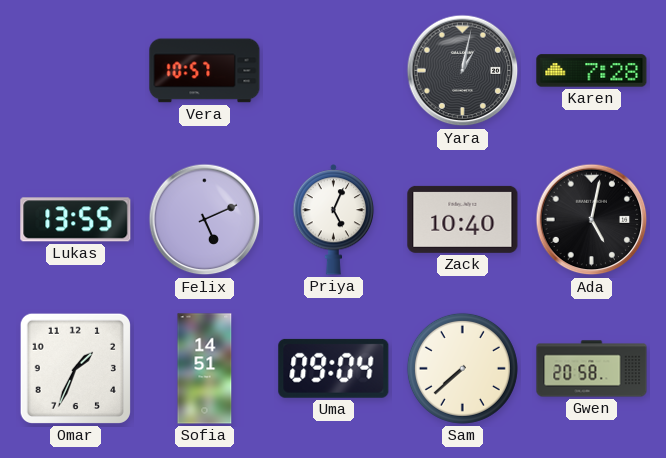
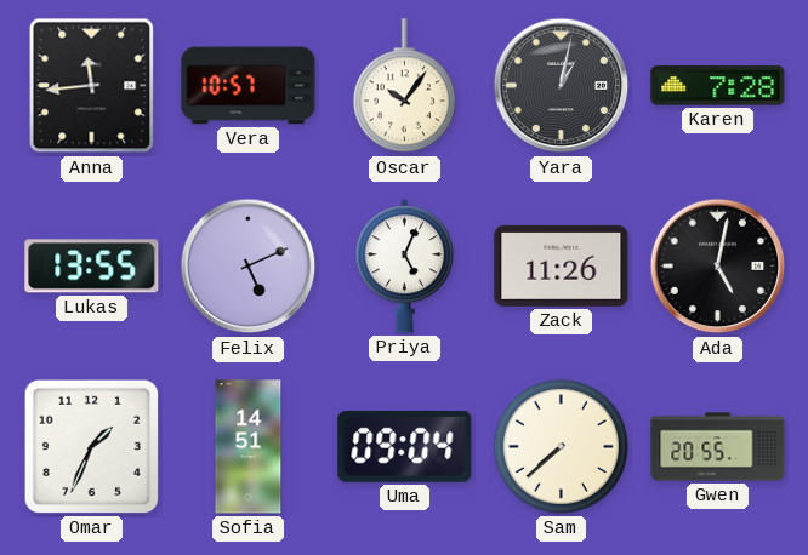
Anna: none -> 11:44
Oscar: none -> 10:06
Zack: 10:40 -> 11:26
Gwen: 20:58 -> 20:55
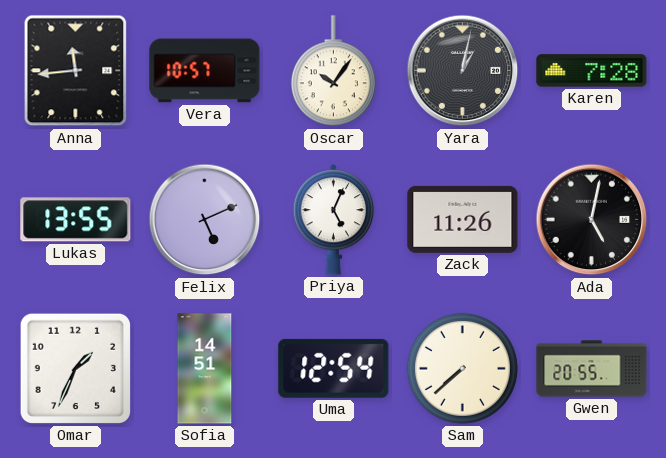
Uma: 09:04 -> 12:54
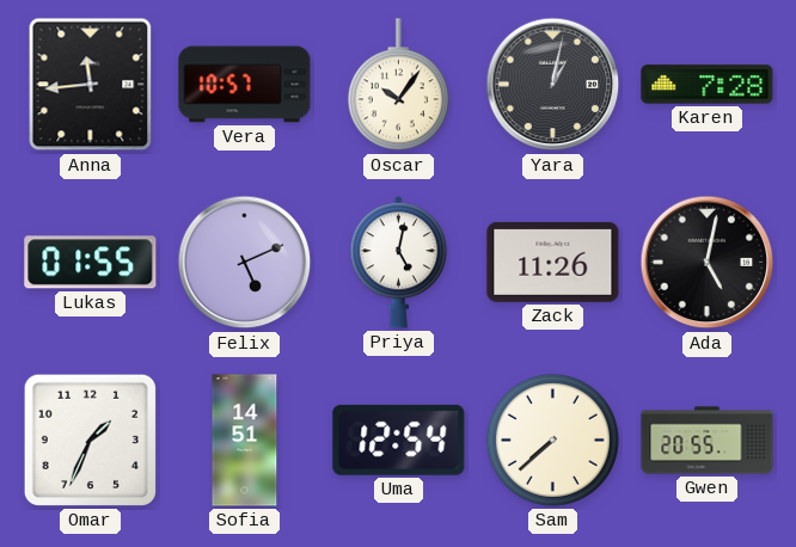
Lukas: 13:55 -> 01:55
Priya: 5:04 -> 5:02
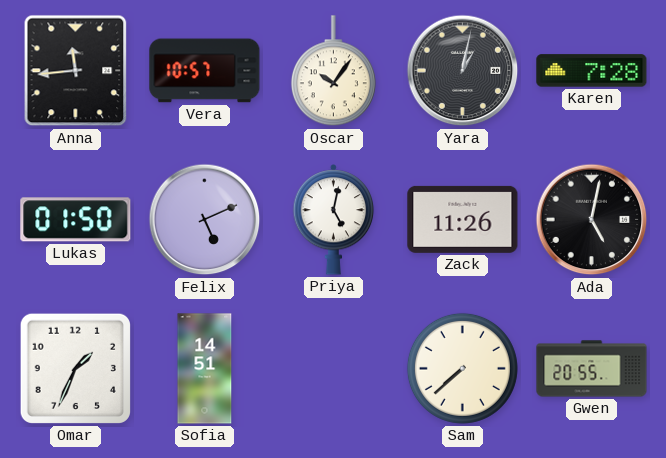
Lukas: 01:55 -> 01:50
Uma: 12:54 -> none
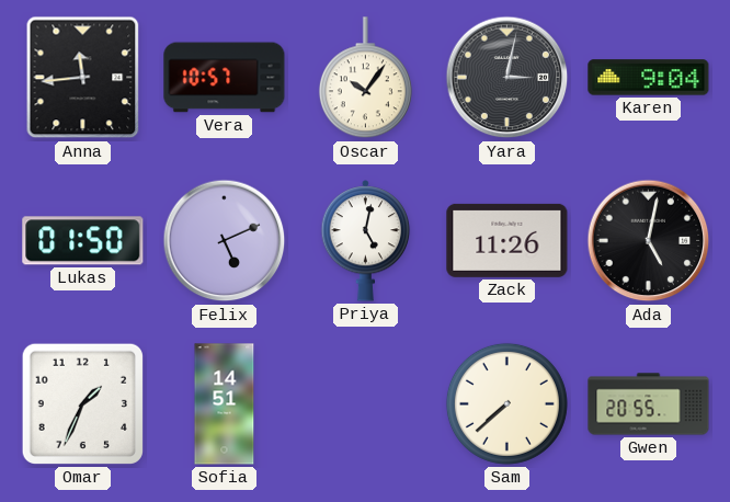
Yara: 1:02 -> 3:02
Karen: 7:28 -> 9:04
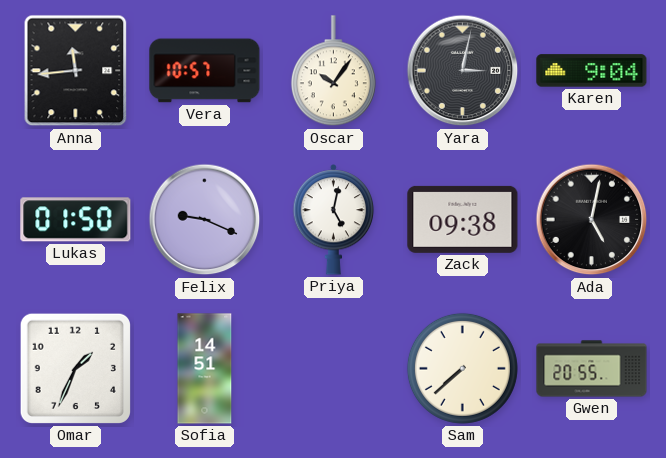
Felix: 5:11 -> 9:19
Zack: 11:26 -> 09:38
